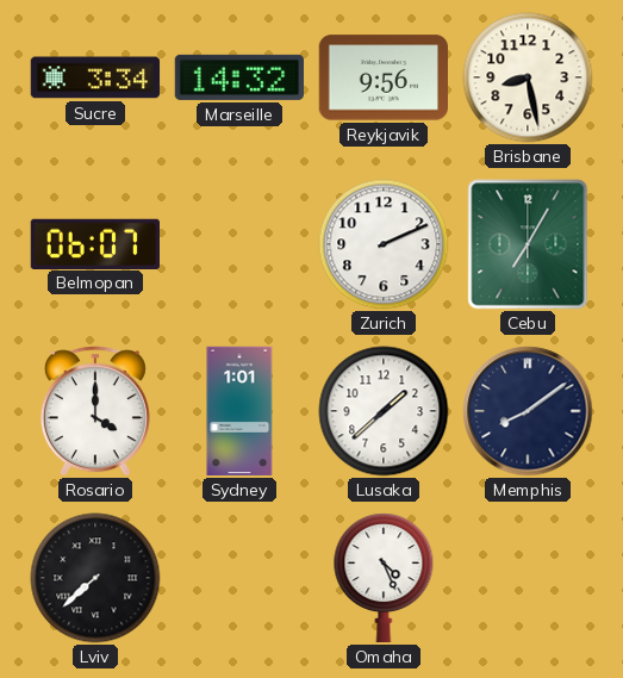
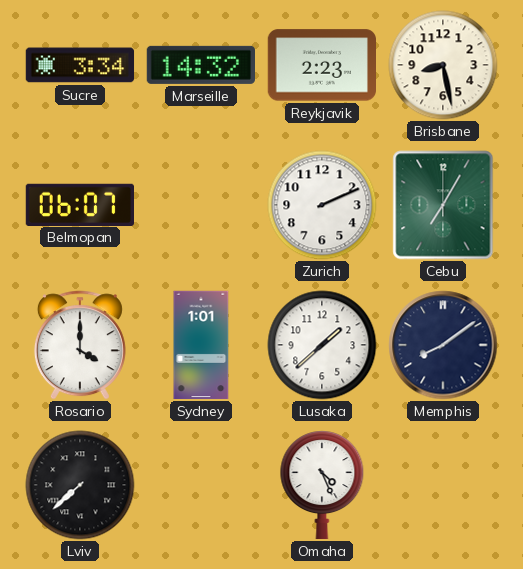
Reykjavik: 9:56 -> 2:23
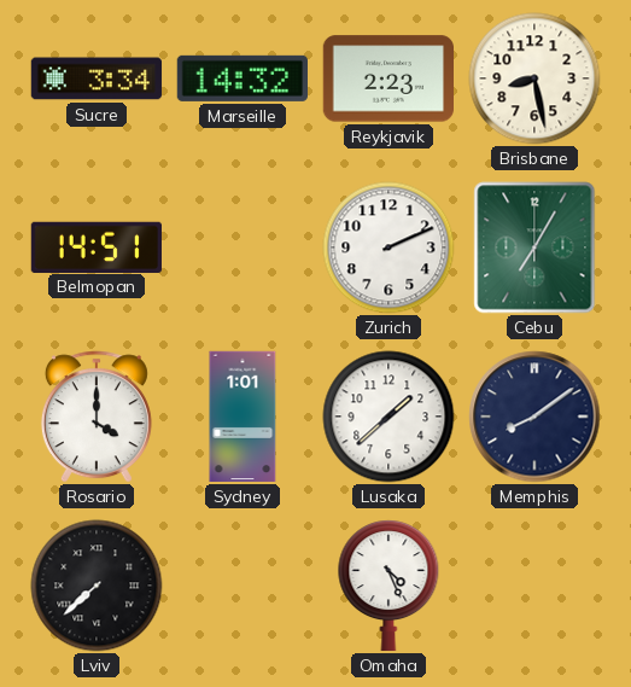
Belmopan: 06:07 -> 14:51
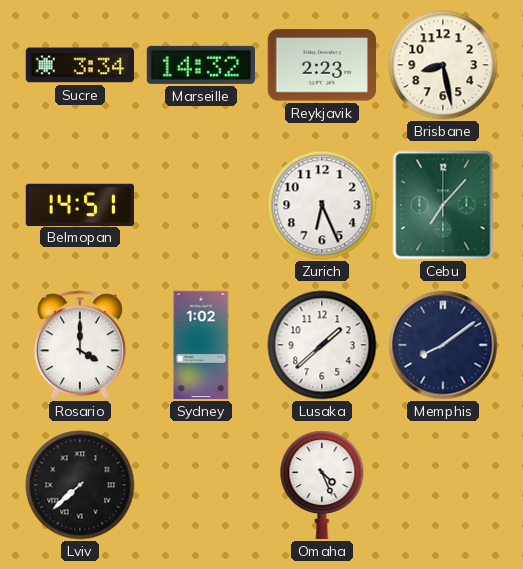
Zurich: 2:11 -> 6:26
Cebu: 7:05 -> 7:07
Sydney: 1:01 -> 1:02
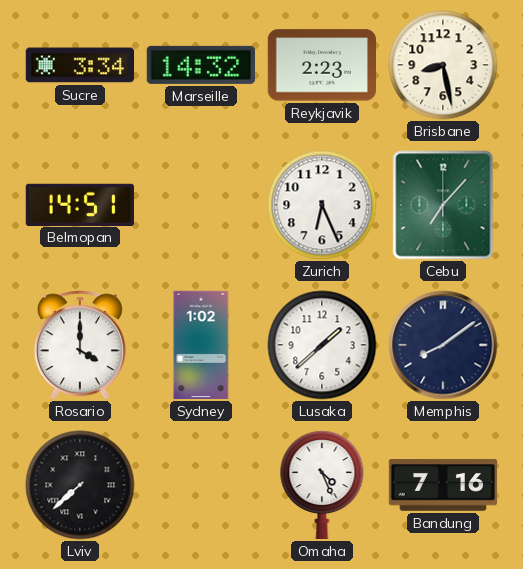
Bandung: none -> 7:16
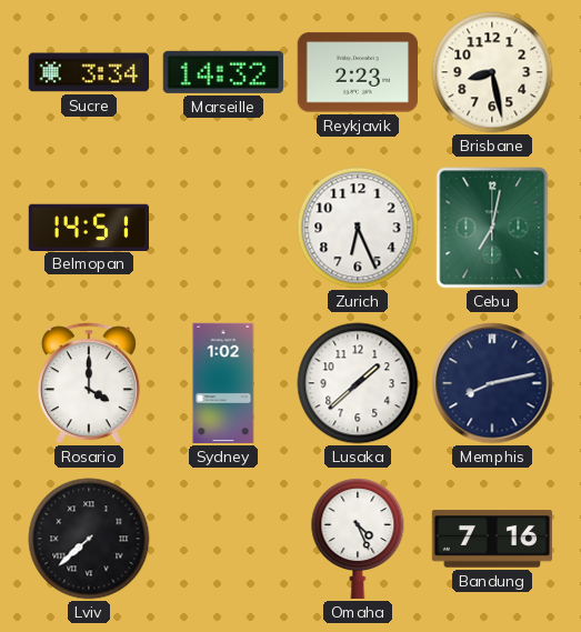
Cebu: 7:07 -> 7:02
Memphis: 8:09 -> 8:13
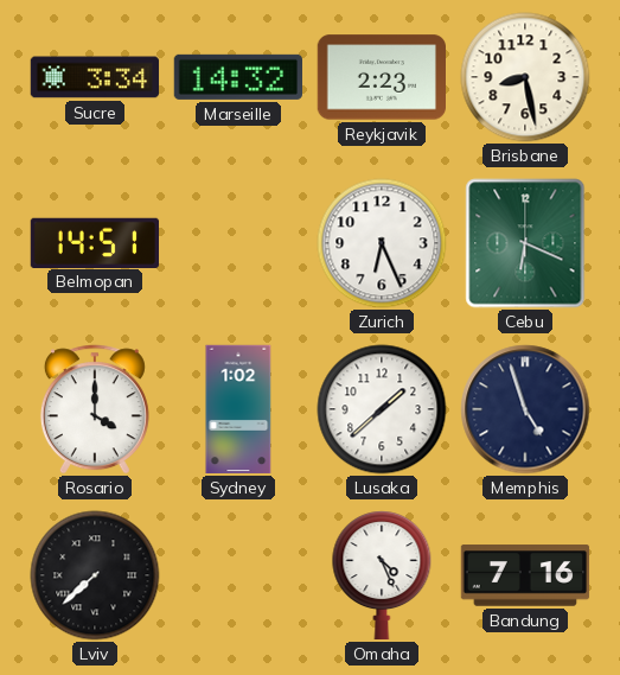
Cebu: 7:02 -> 6:19
Memphis: 8:13 -> 4:57
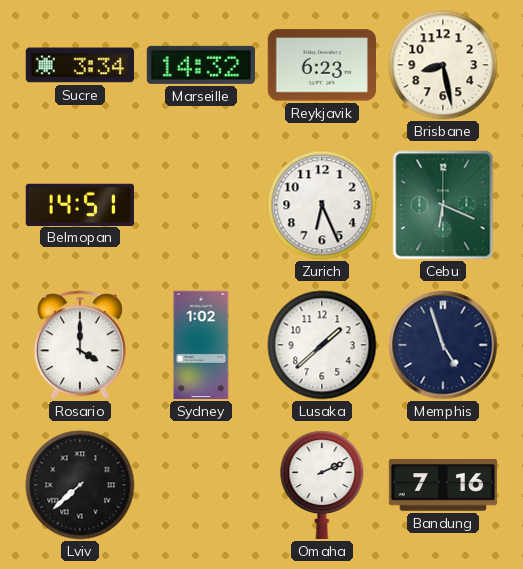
Reykjavik: 2:23 -> 6:23
Omaha: 4:26 -> 2:11
